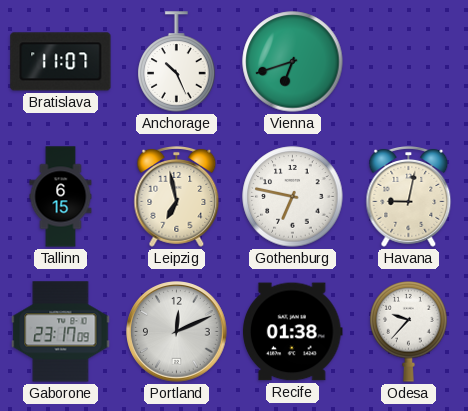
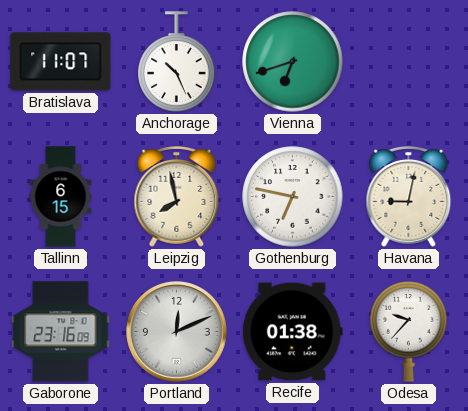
Leipzig: 6:58 -> 7:58
Gaborone: 23:17 -> 23:16
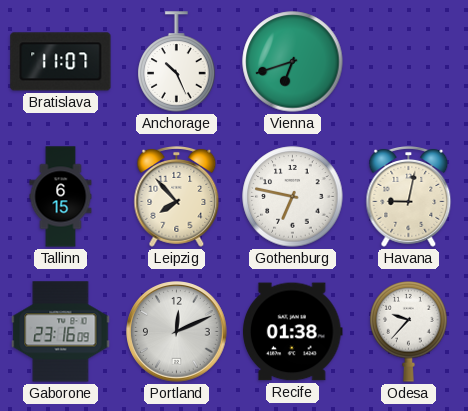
Leipzig: 7:58 -> 7:53
